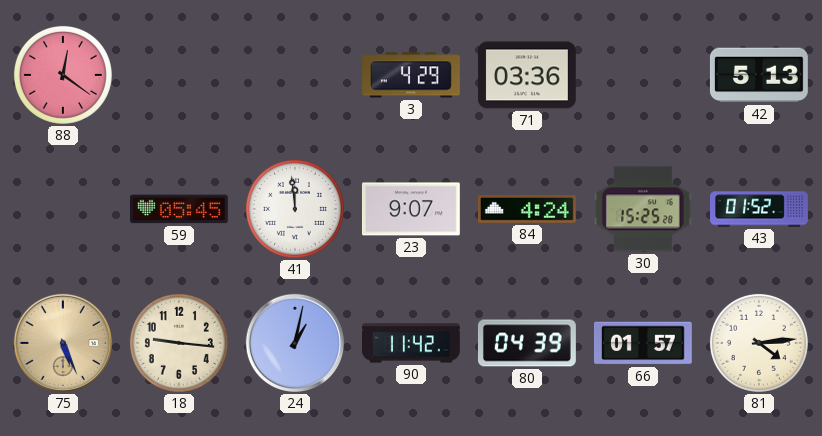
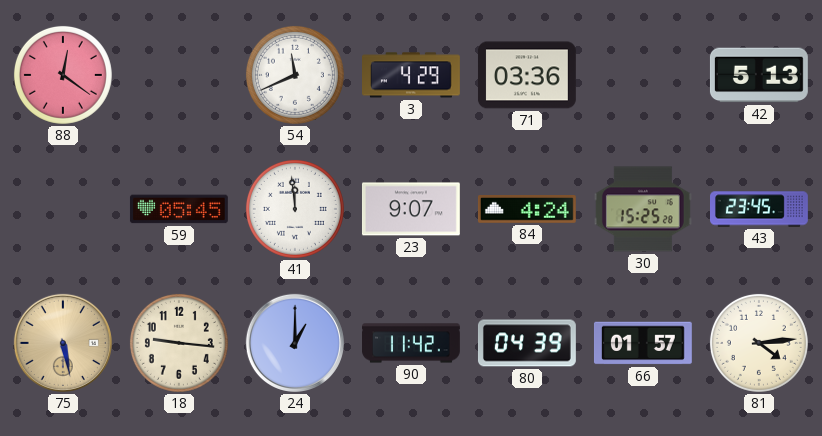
54: none -> 11:41
43: 01:52 -> 23:45
75: 5:26 -> 5:28
24: 1:02 -> 1:00
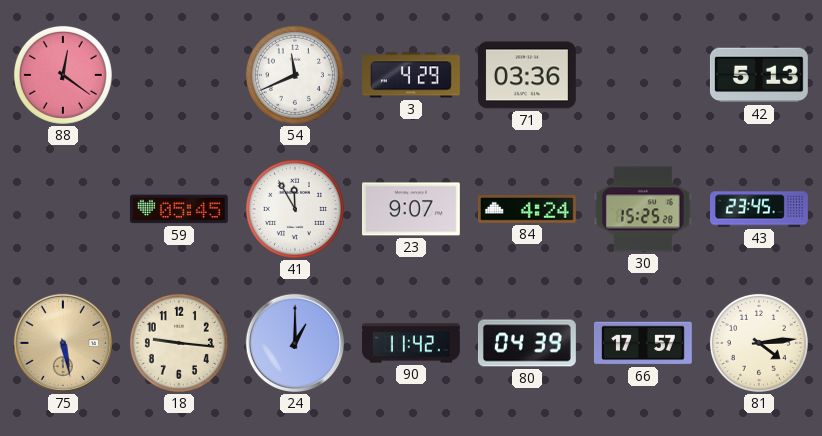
41: 11:59 -> 11:55
66: 01:57 -> 17:57
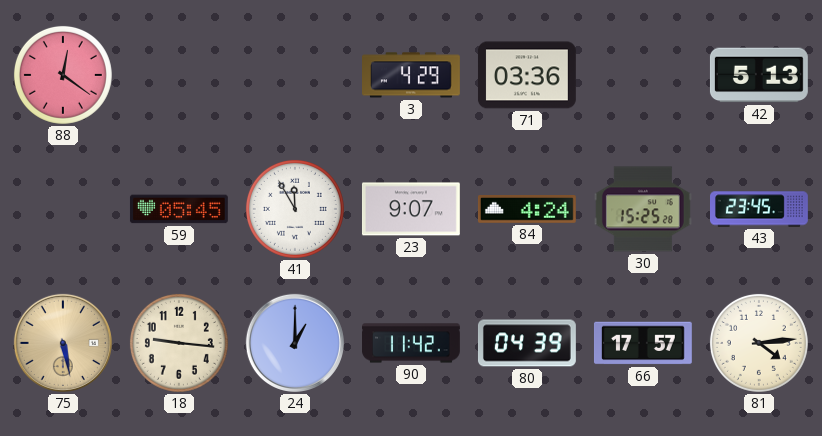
54: 11:41 -> none
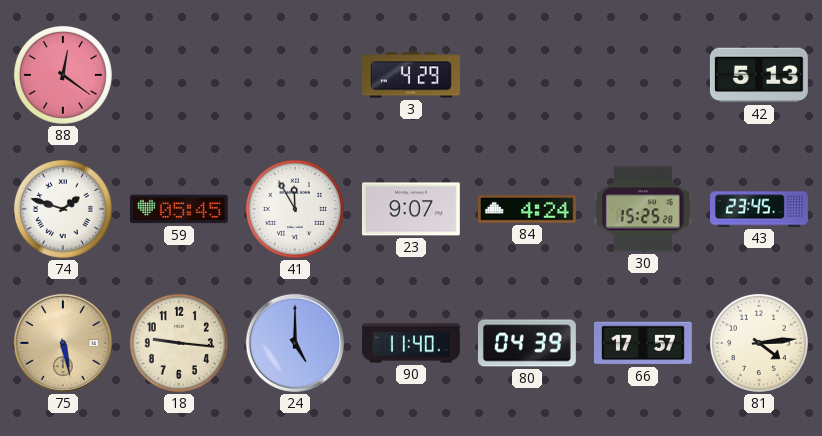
71: 03:36 -> none
74: none -> 1:48
24: 1:00 -> 5:00
90: 11:42 -> 11:40
